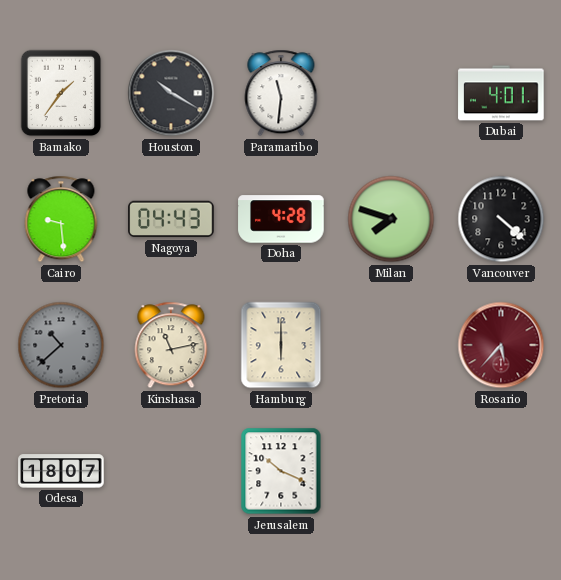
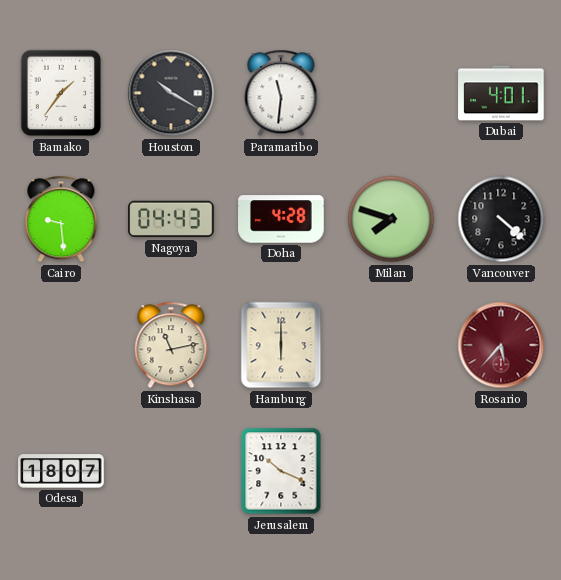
Pretoria: 10:38 -> none
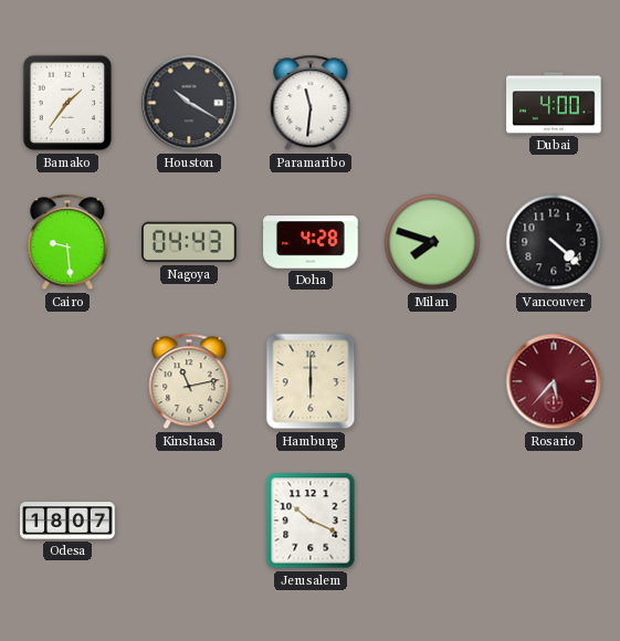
Dubai: 4:01 -> 4:00
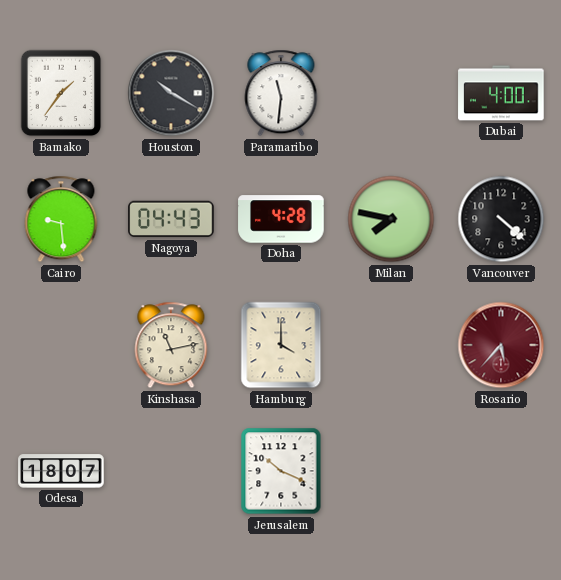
Milan: 7:48 -> 7:47
Hamburg: 6:00 -> 4:00
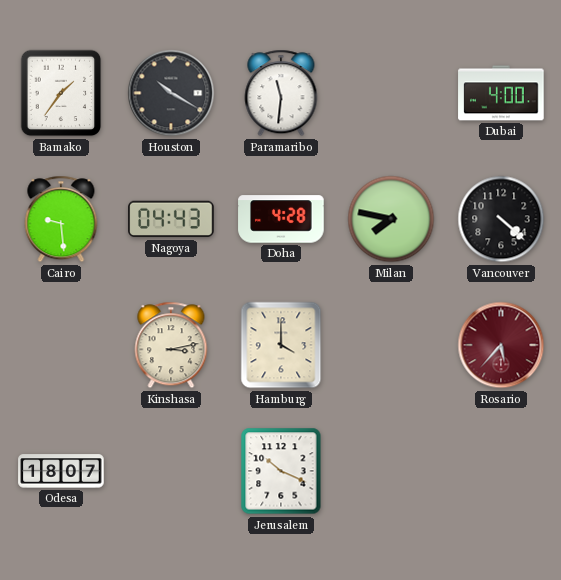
Kinshasa: 11:13 -> 3:13
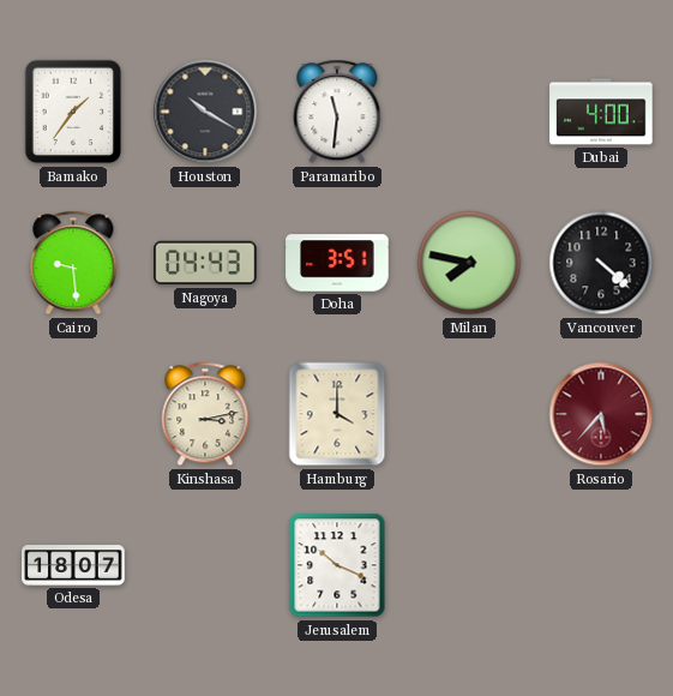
Doha: 4:28 -> 3:51
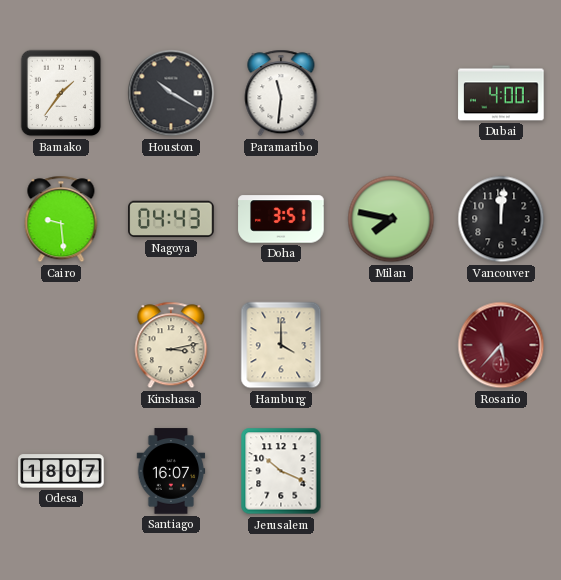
Vancouver: 4:22 -> 12:01
Santiago: none -> 16:07
